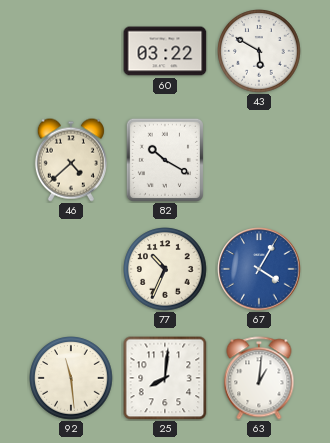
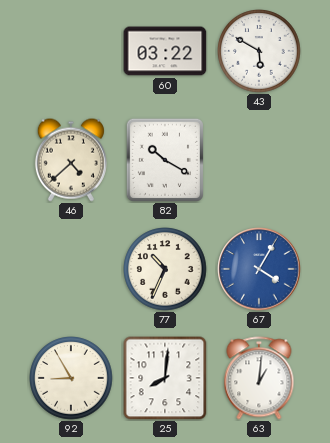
92: 11:29 -> 8:55
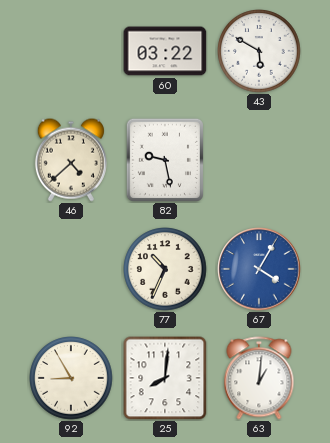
82: 10:20 -> 9:28
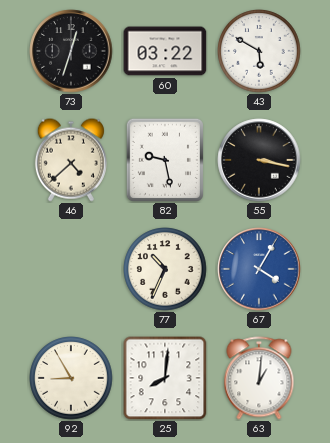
73: none -> 12:33
55: none -> 3:17
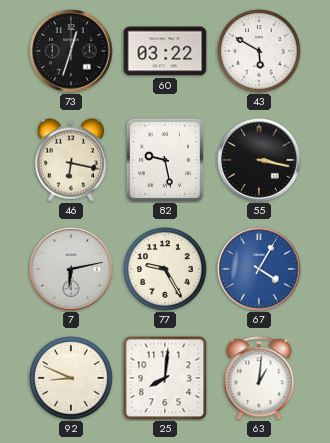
46: 4:38 -> 6:17
7: none -> 6:13
77: 10:34 -> 9:25
92: 8:55 -> 8:49
